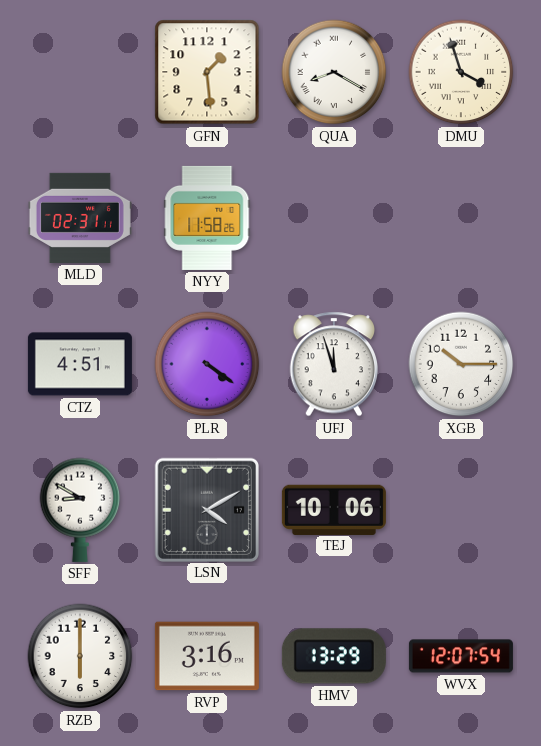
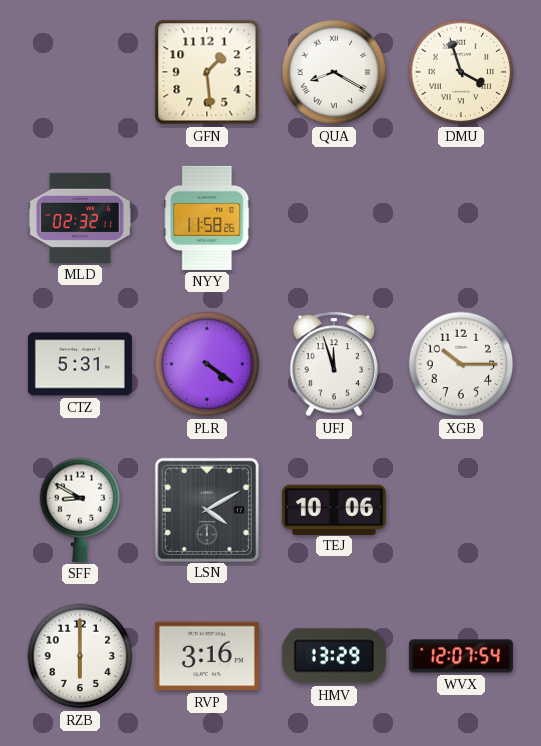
MLD: 02:31 -> 02:32
CTZ: 4:51 -> 5:31
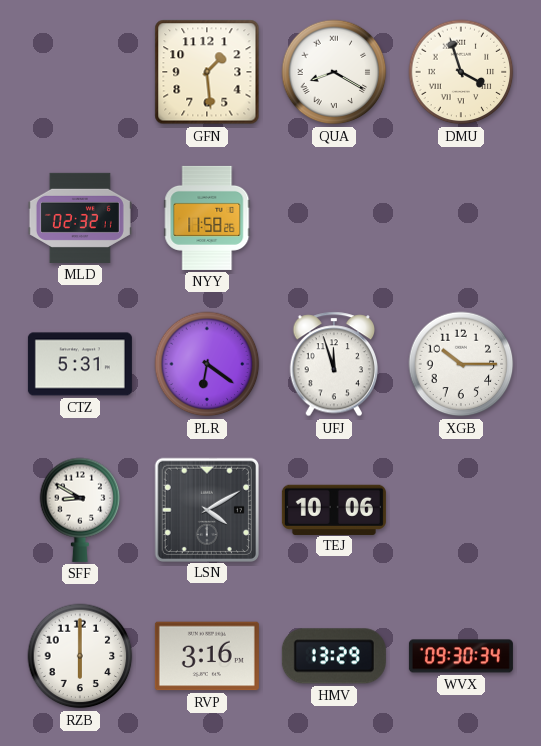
PLR: 4:21 -> 6:21
WVX: 12:07 -> 09:30
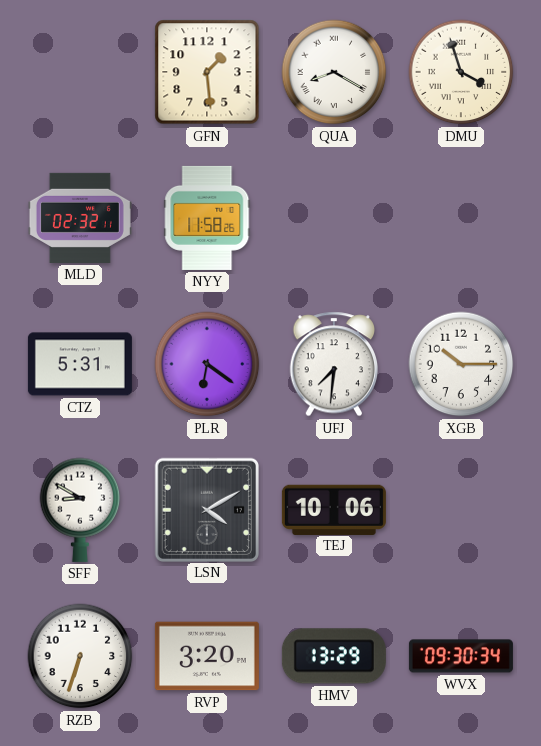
UFJ: 11:57 -> 7:31
RZB: 6:00 -> 6:33
RVP: 3:16 -> 3:20
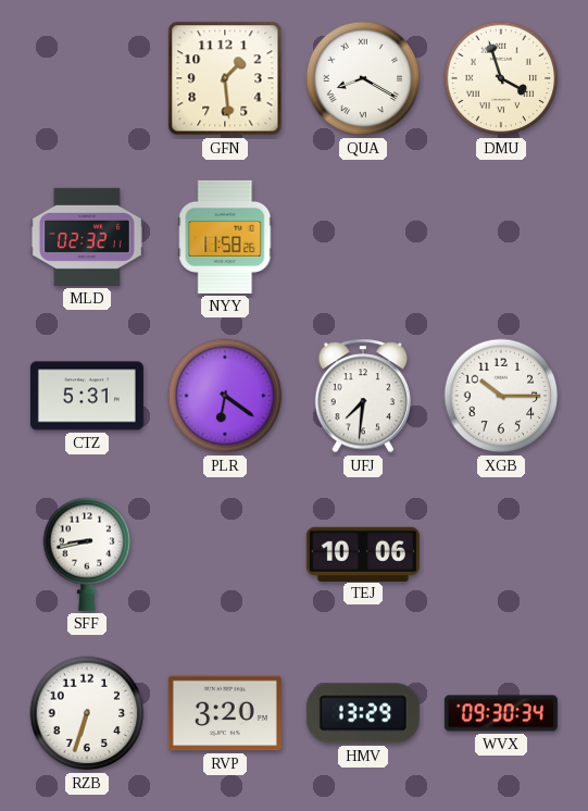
SFF: 8:50 -> 8:43
LSN: 4:10 -> none
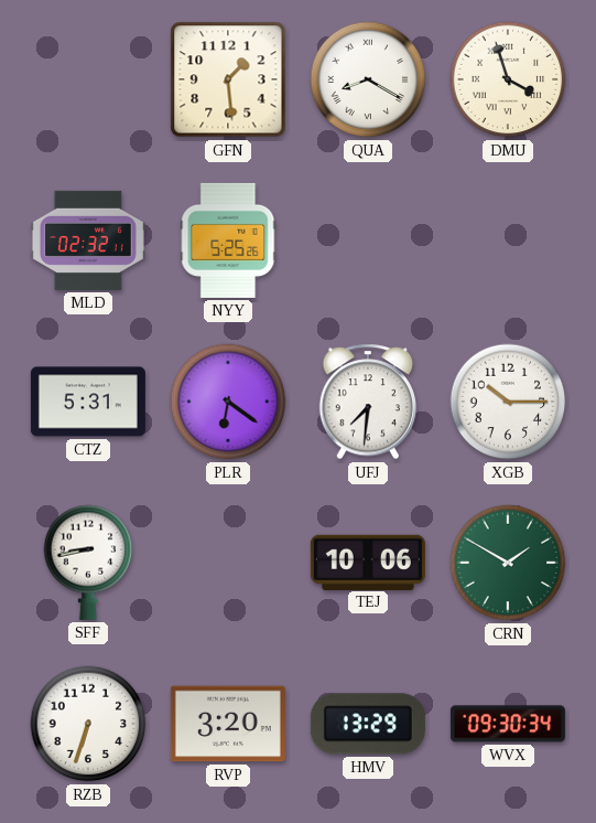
NYY: 11:58 -> 5:25
CRN: none -> 1:50
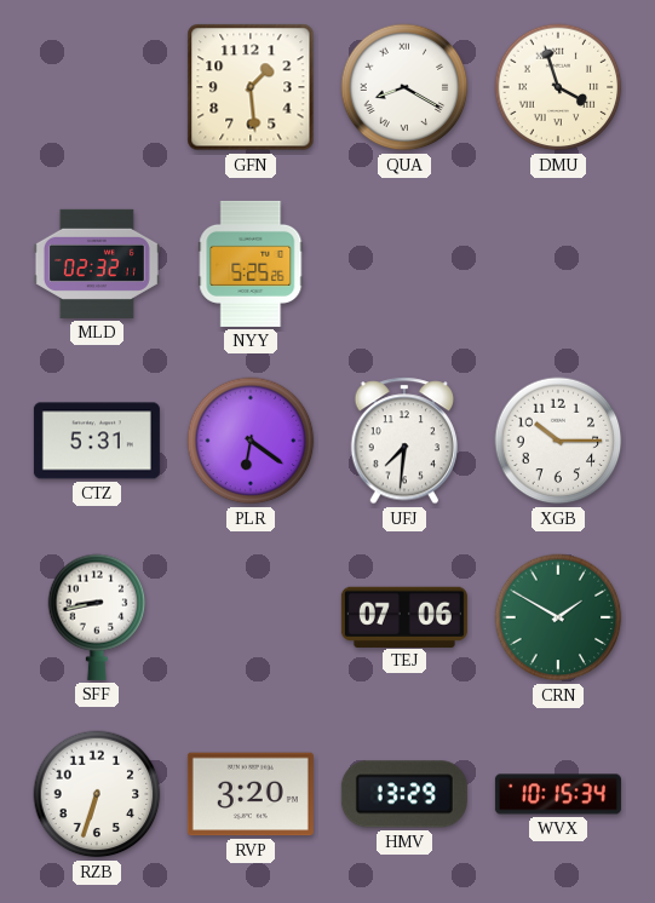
TEJ: 10:06 -> 07:06
WVX: 09:30 -> 10:15
